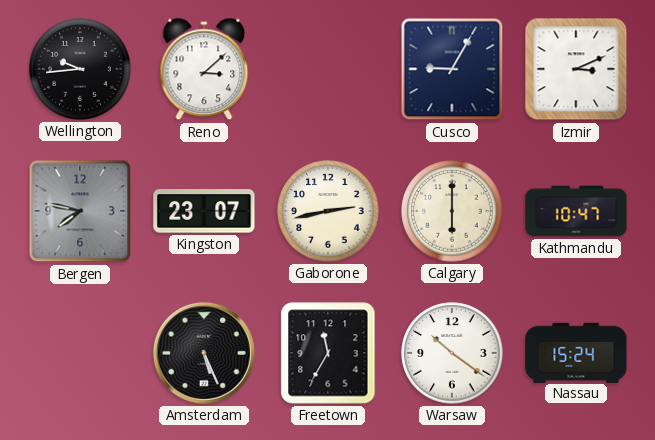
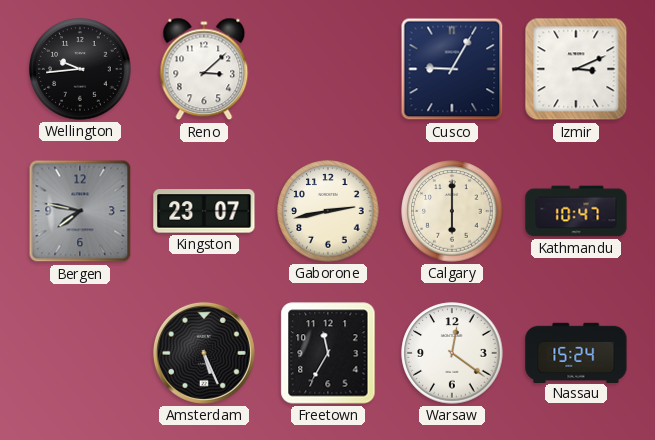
Warsaw: 10:21 -> 12:21
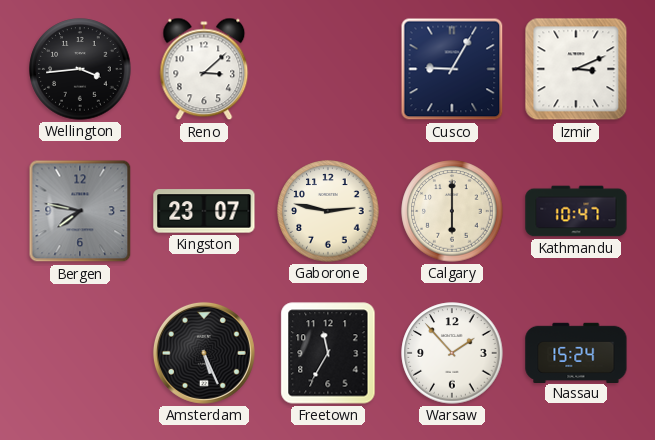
Wellington: 9:44 -> 3:44
Gaborone: 2:43 -> 2:47
Warsaw: 12:21 -> 1:53
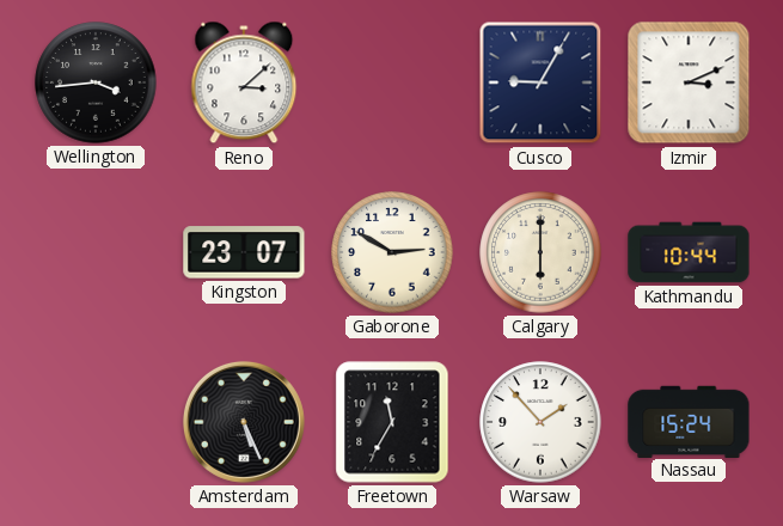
Bergen: 7:47 -> none
Gaborone: 2:47 -> 2:50
Kathmandu: 10:47 -> 10:44
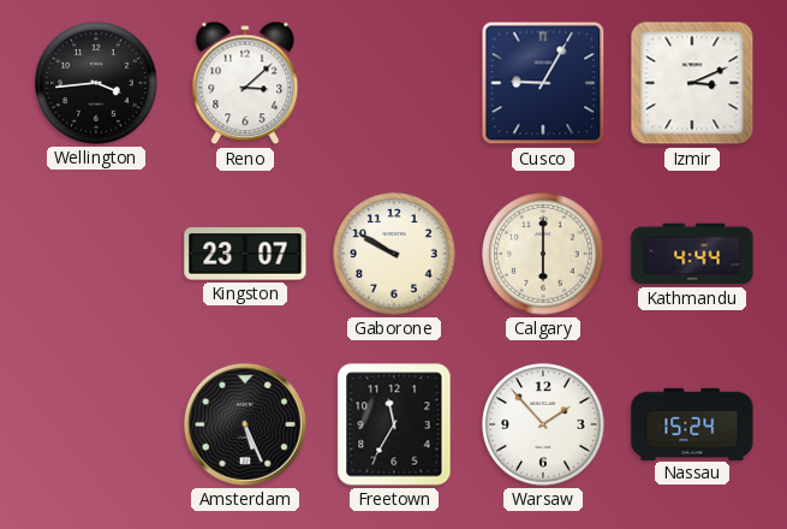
Gaborone: 2:50 -> 9:50
Kathmandu: 10:44 -> 4:44
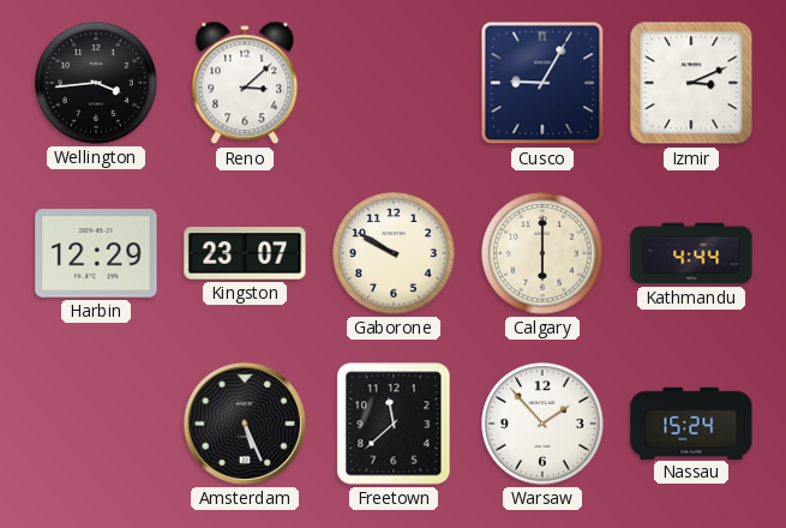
Harbin: none -> 12:29
Freetown: 11:35 -> 11:38
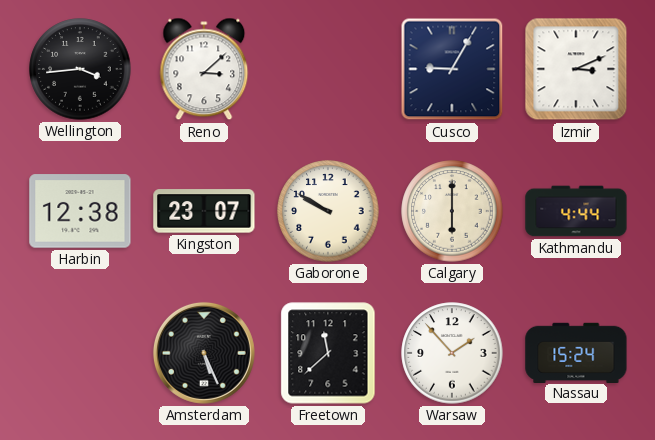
Harbin: 12:29 -> 12:38
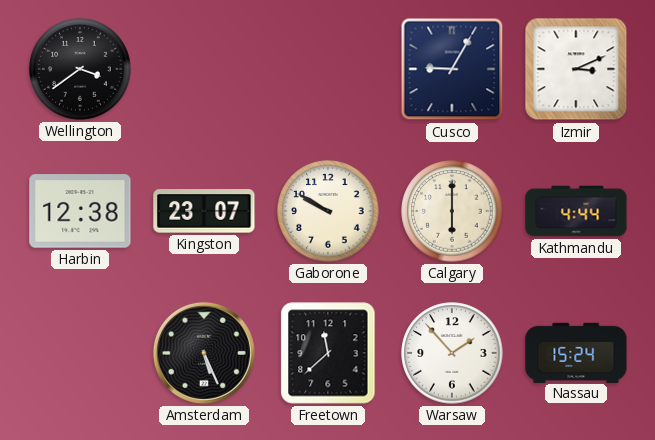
Wellington: 3:44 -> 3:39
Reno: 3:08 -> none
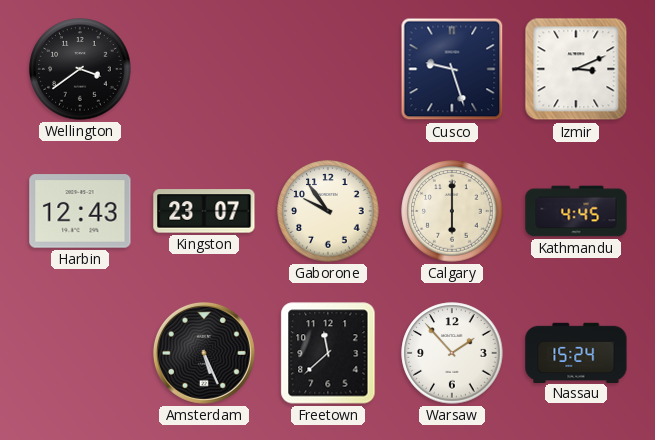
Cusco: 9:05 -> 9:27
Harbin: 12:38 -> 12:43
Gaborone: 9:50 -> 9:54
Kathmandu: 4:44 -> 4:45
